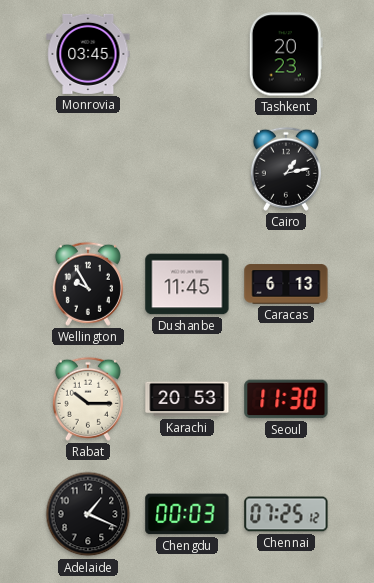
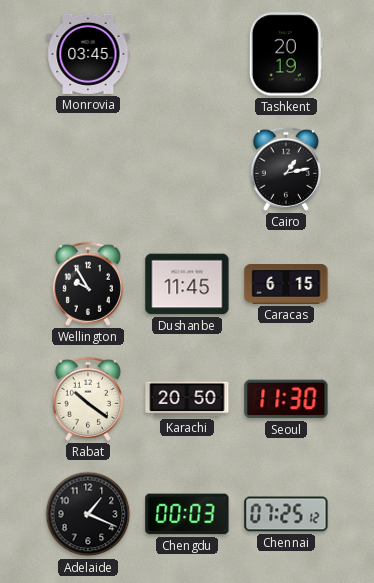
Tashkent: 20:23 -> 20:19
Caracas: 6:13 -> 6:15
Rabat: 10:15 -> 10:21
Karachi: 20:53 -> 20:50
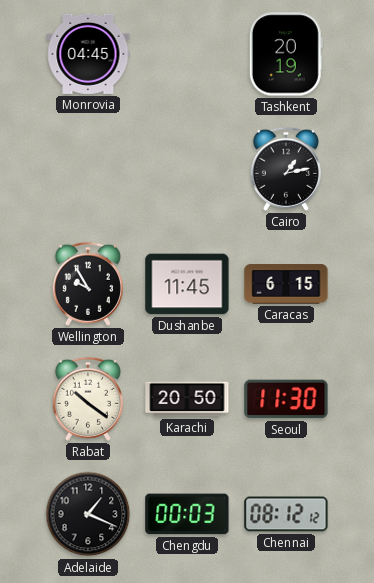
Monrovia: 03:45 -> 04:45
Chennai: 07:25 -> 08:12
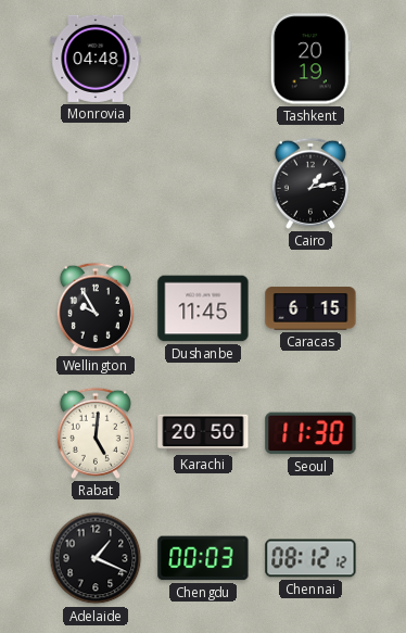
Monrovia: 04:45 -> 04:48
Rabat: 10:21 -> 5:01
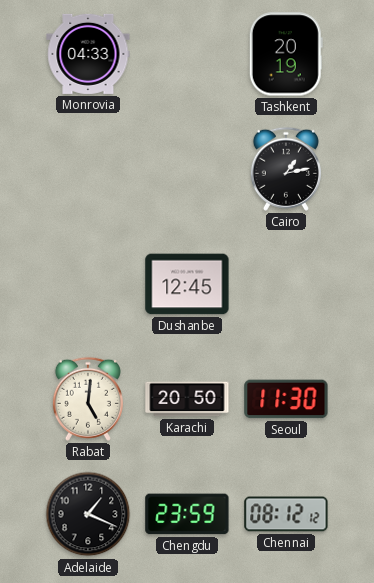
Monrovia: 04:48 -> 04:33
Wellington: 9:55 -> none
Dushanbe: 11:45 -> 12:45
Caracas: 6:15 -> none
Chengdu: 00:03 -> 23:59
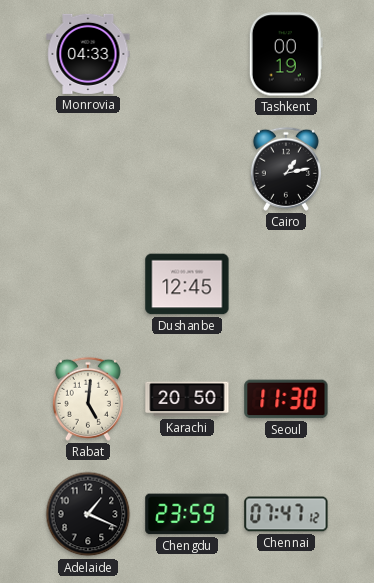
Tashkent: 20:19 -> 00:19
Chennai: 08:12 -> 07:47
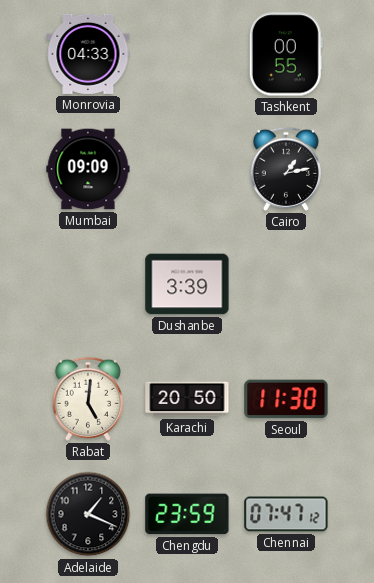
Tashkent: 00:19 -> 00:55
Mumbai: none -> 09:09
Dushanbe: 12:45 -> 3:39
